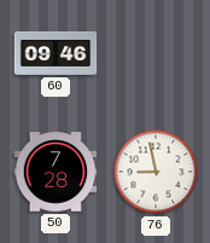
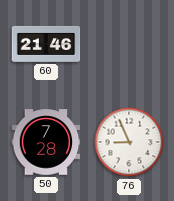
60: 09:46 -> 21:46
76: 8:58 -> 8:56
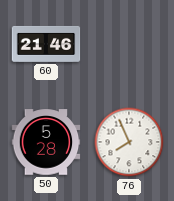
50: 7:28 -> 5:28
76: 8:56 -> 7:56
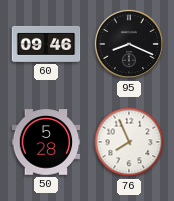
60: 21:46 -> 09:46
95: none -> 8:19
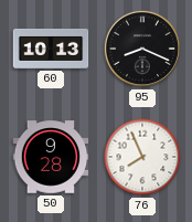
60: 09:46 -> 10:13
50: 5:28 -> 9:28
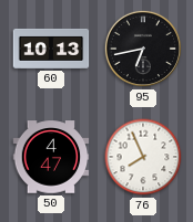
95: 8:19 -> 6:43
50: 9:28 -> 4:47
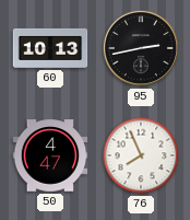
95: 6:43 -> 2:43
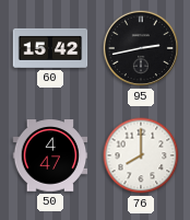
60: 10:13 -> 15:42
76: 7:56 -> 8:00
